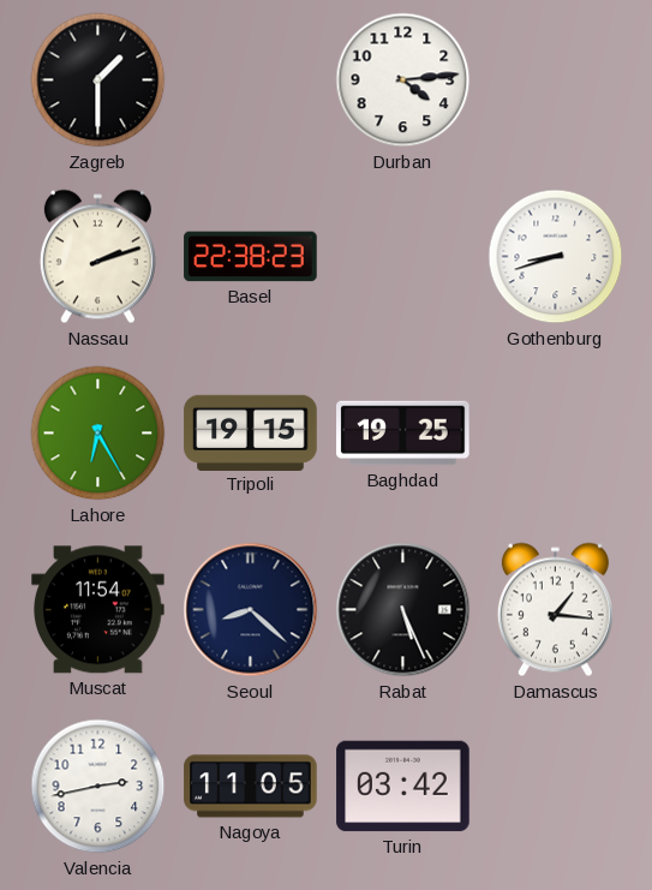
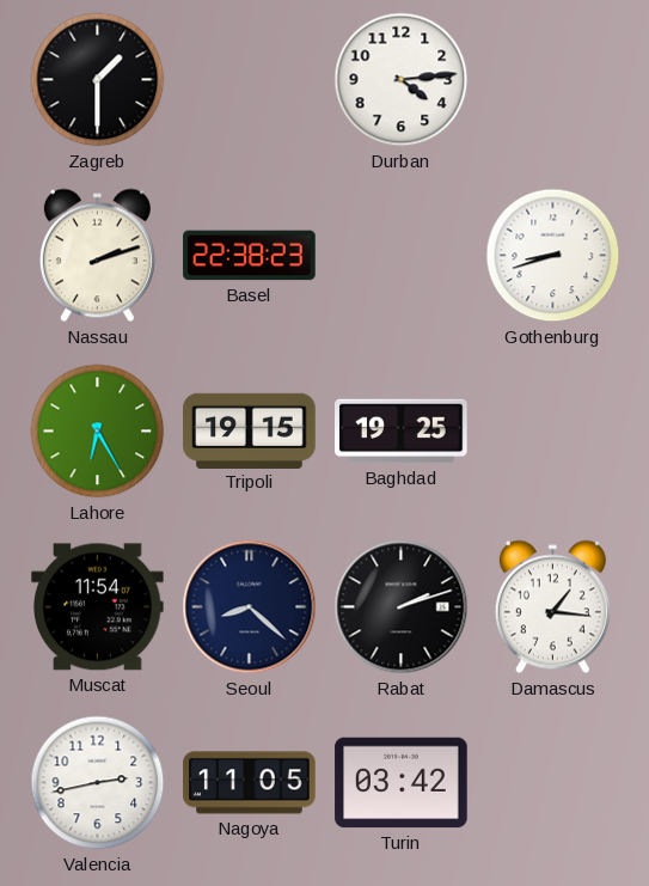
Rabat: 5:26 -> 2:12
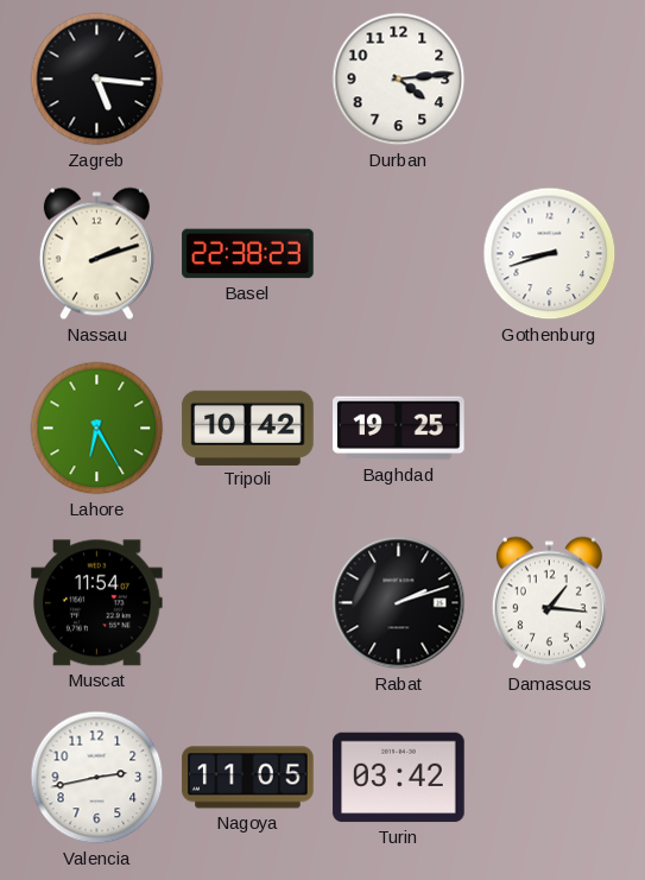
Zagreb: 1:30 -> 5:16
Tripoli: 19:15 -> 10:42
Seoul: 8:22 -> none
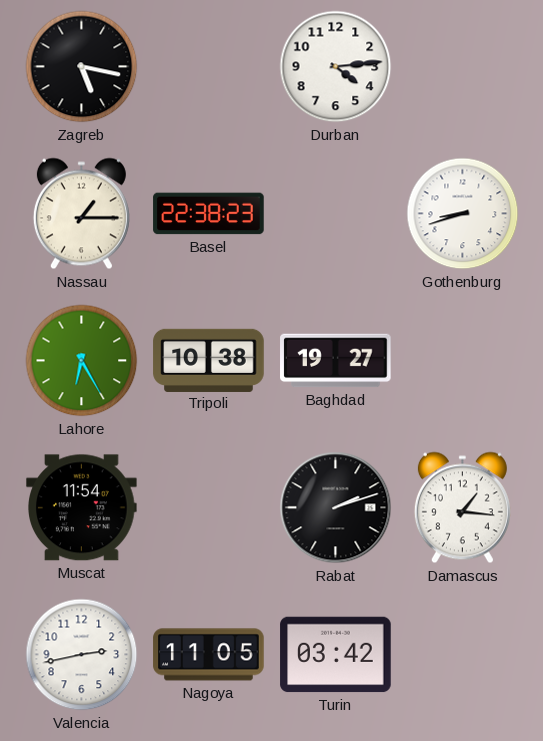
Zagreb: 5:16 -> 5:17
Nassau: 2:12 -> 1:15
Tripoli: 10:42 -> 10:38
Baghdad: 19:25 -> 19:27
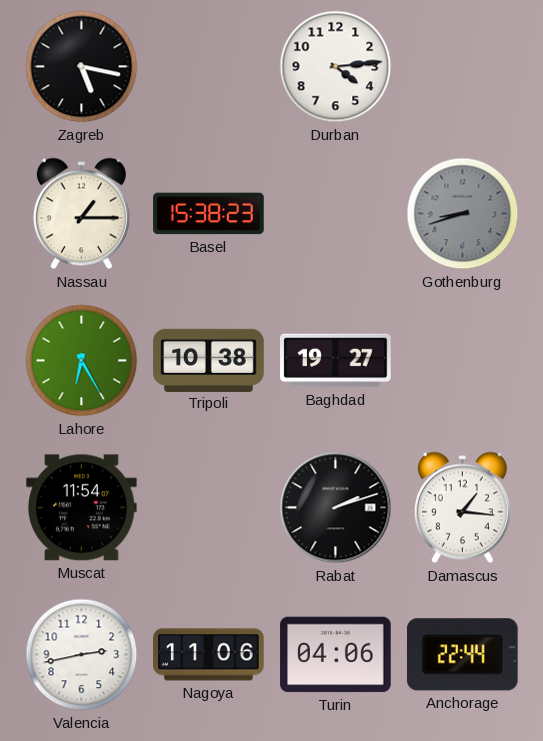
Basel: 22:38 -> 15:38
Gothenburg dial: white -> grey
Nagoya: 11:05 -> 11:06
Turin: 03:42 -> 04:06
Anchorage: none -> 22:44
